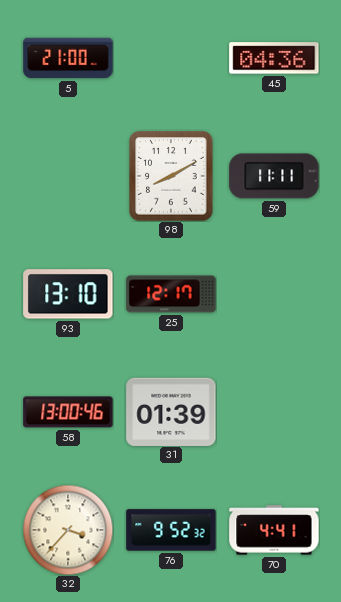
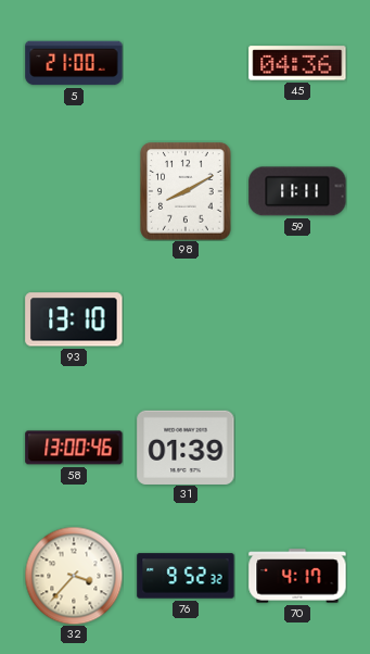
25: 12:17 -> none
70: 4:41 -> 4:17
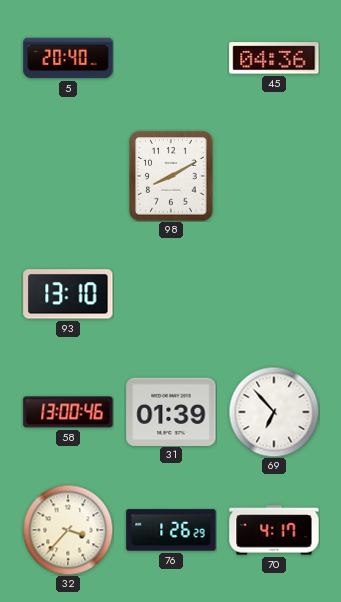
5: 21:00 -> 20:40
59: 11:11 -> none
69: none -> 6:53
76: 9:52 -> 1:26
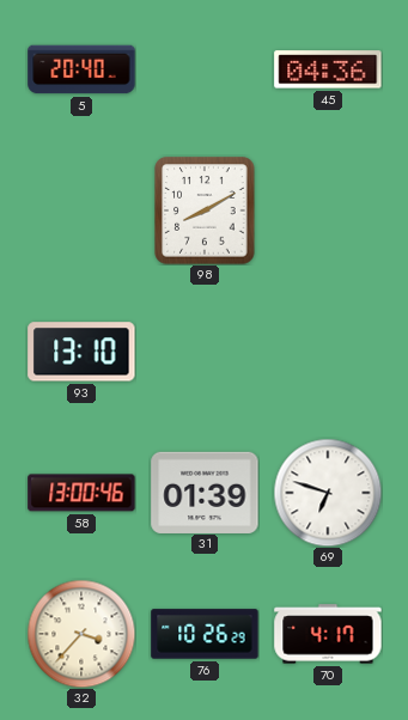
69: 6:53 -> 6:48
76: 1:26 -> 10:26
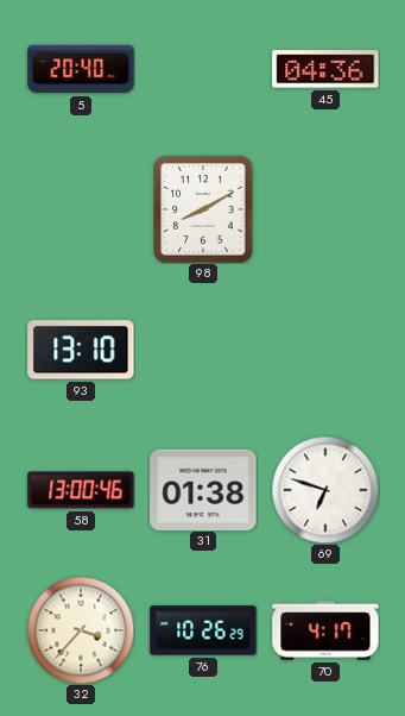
31: 01:39 -> 01:38
